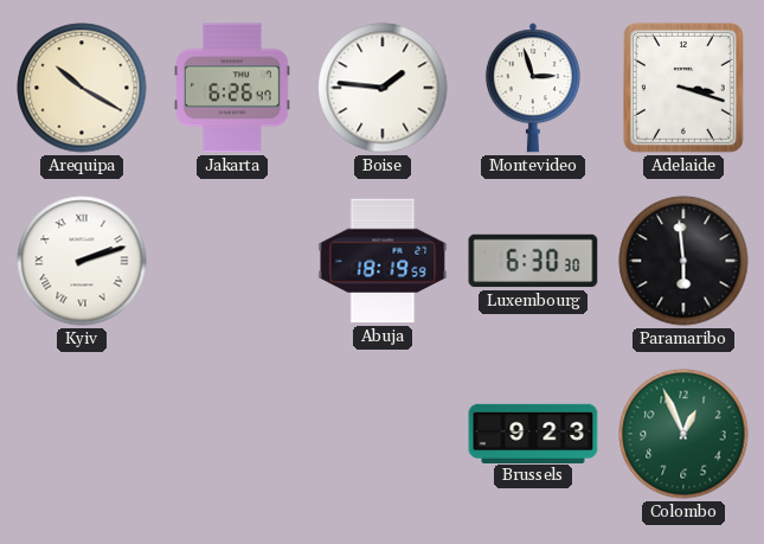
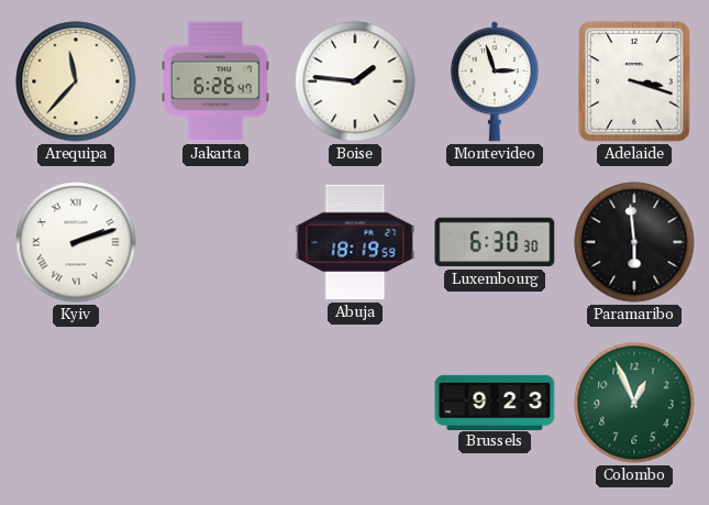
Arequipa: 10:20 -> 11:37
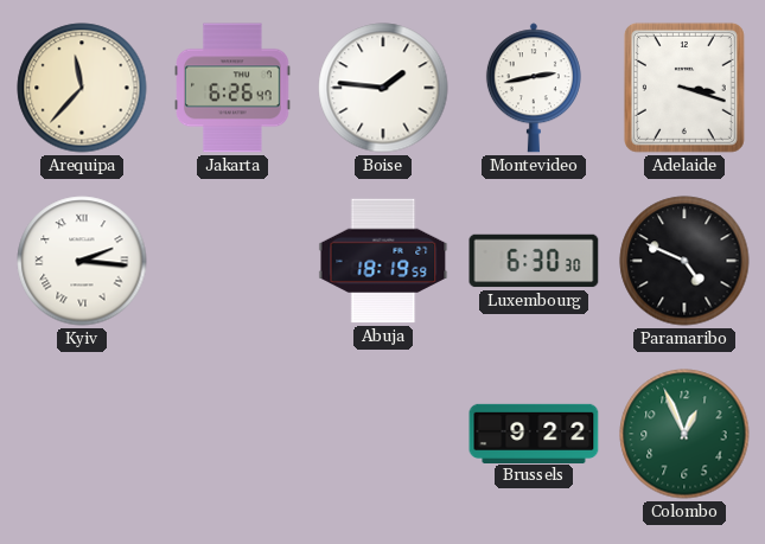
Montevideo: 2:57 -> 2:43
Kyiv: 2:12 -> 2:16
Paramaribo: 5:59 -> 4:49
Brussels: 9:23 -> 9:22
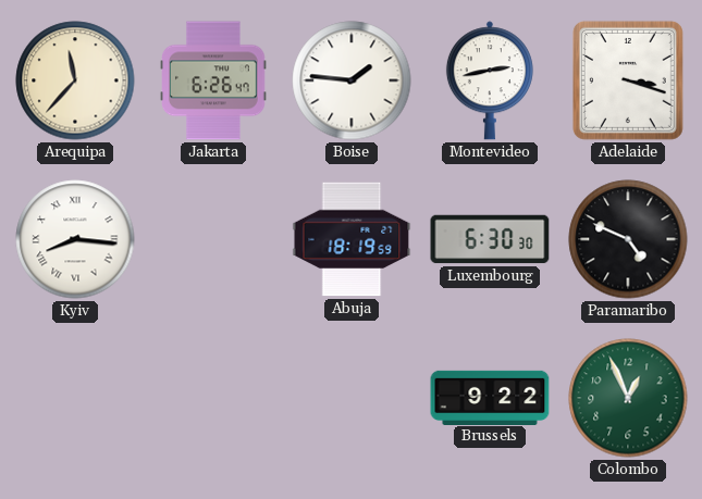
Kyiv: 2:16 -> 8:16
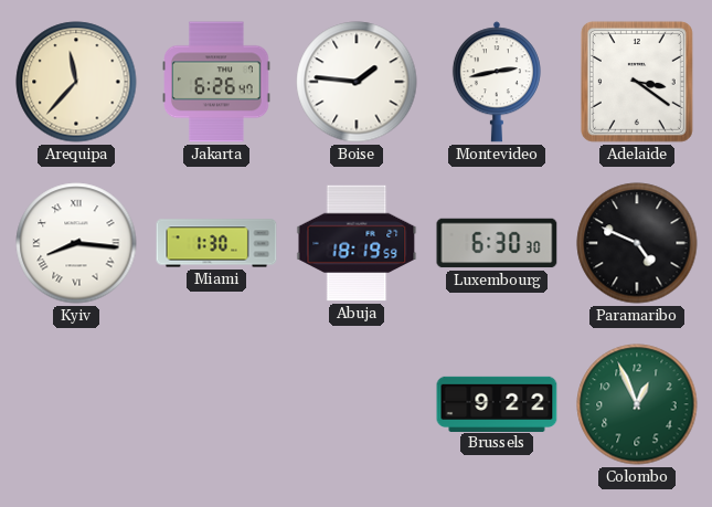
Adelaide: 3:18 -> 3:21
Miami: none -> 1:30
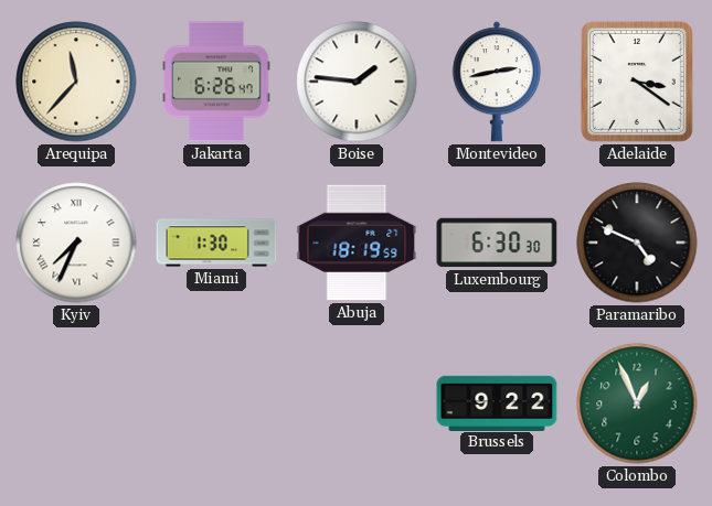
Kyiv: 8:16 -> 7:34
